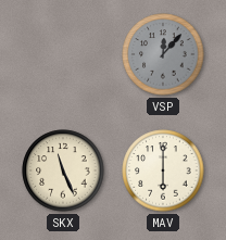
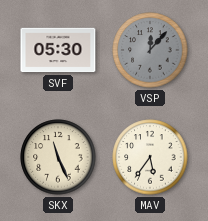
SVF: none -> 05:30
MAV: 6:00 -> 5:36
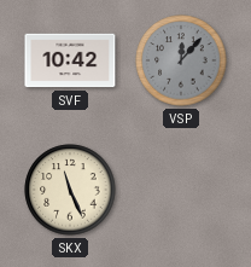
SVF: 05:30 -> 10:42
MAV: 5:36 -> none
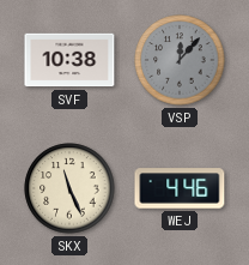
SVF: 10:42 -> 10:38
WEJ: none -> 4:46
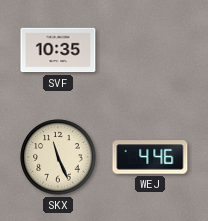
SVF: 10:38 -> 10:35
VSP: 12:07 -> none
